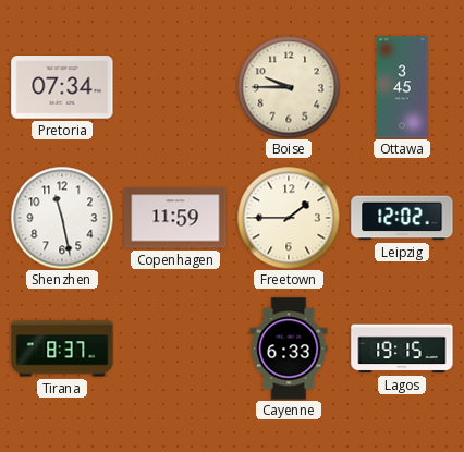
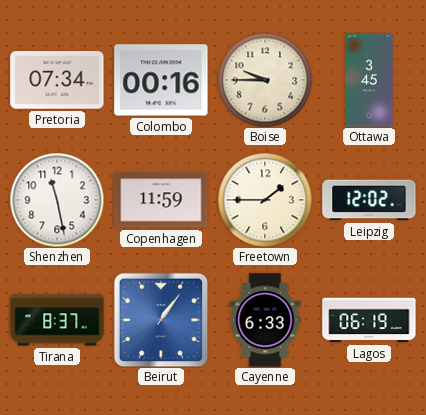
Colombo: none -> 00:16
Beirut: none -> 1:06
Lagos: 19:15 -> 06:19
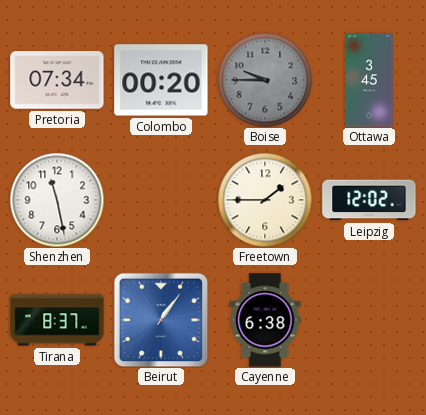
Colombo: 00:16 -> 00:20
Boise dial: cream -> grey
Copenhagen: 11:59 -> none
Cayenne: 6:33 -> 6:38
Lagos: 06:19 -> none
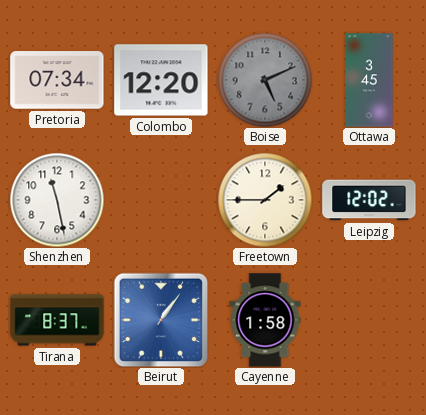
Colombo: 00:20 -> 12:20
Boise: 9:45 -> 5:11
Cayenne: 6:38 -> 1:58
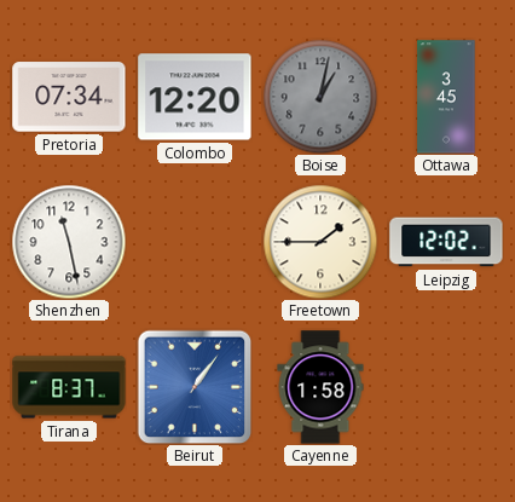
Boise: 5:11 -> 1:02
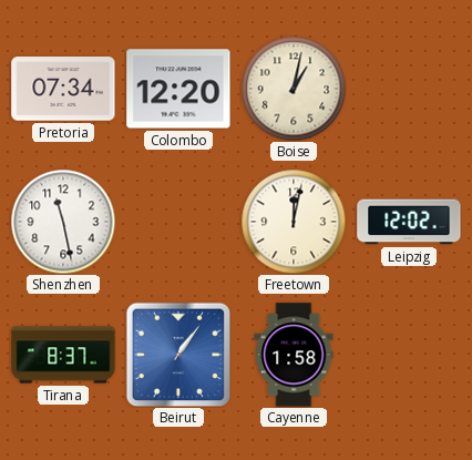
Boise dial: grey -> cream
Ottawa: 3:45 -> none
Freetown: 1:45 -> 12:02
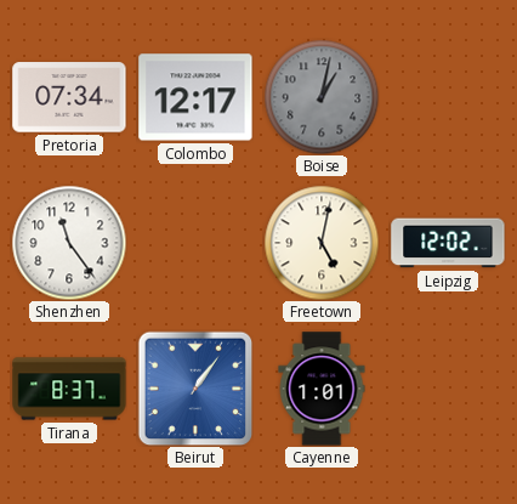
Colombo: 12:20 -> 12:17
Boise dial: cream -> grey
Shenzhen: 11:28 -> 11:24
Freetown: 12:02 -> 5:02
Cayenne: 1:58 -> 1:01
